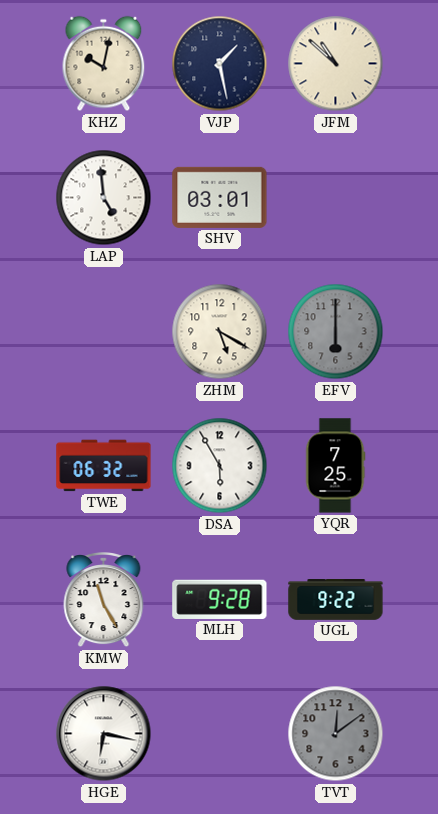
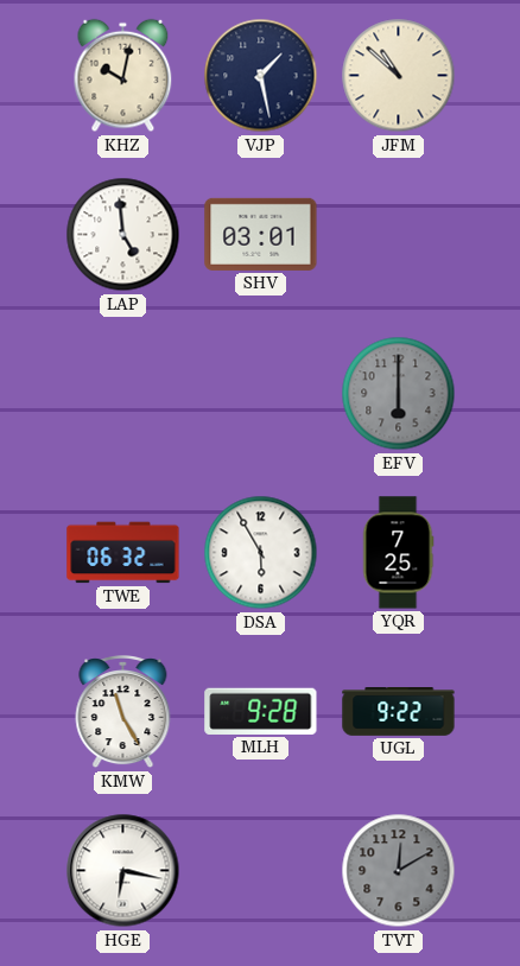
ZHM: 5:20 -> none
TVT: 12:09 -> 12:10
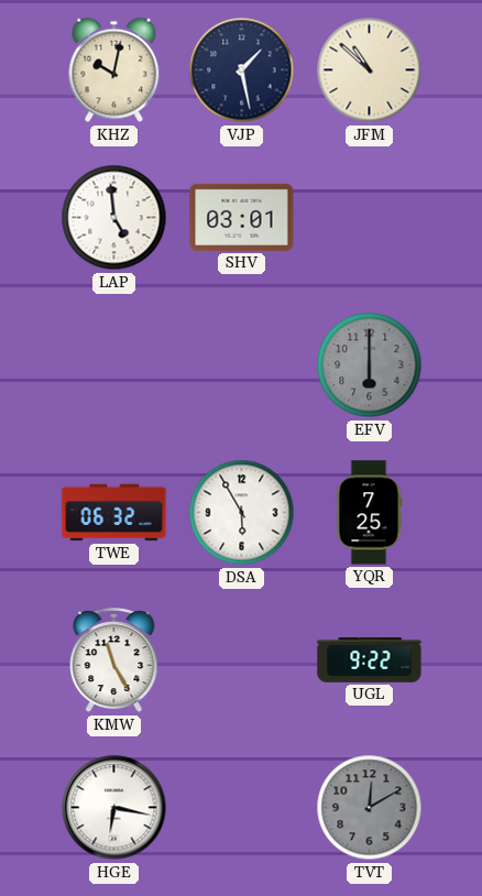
MLH: 9:28 -> none
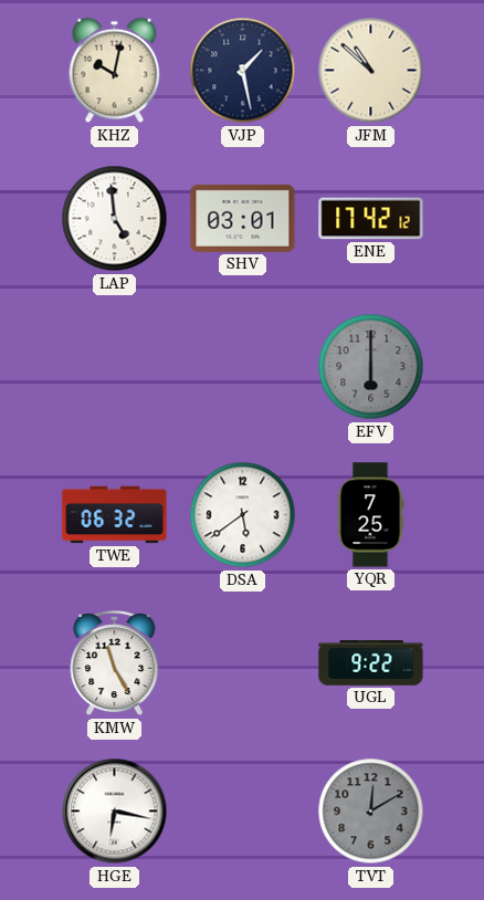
ENE: none -> 17:42
DSA: 5:55 -> 5:39
